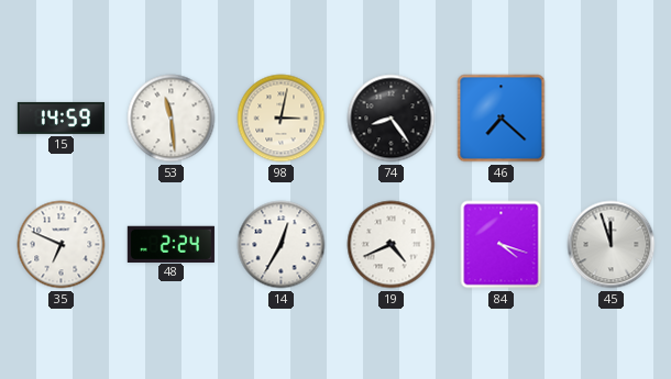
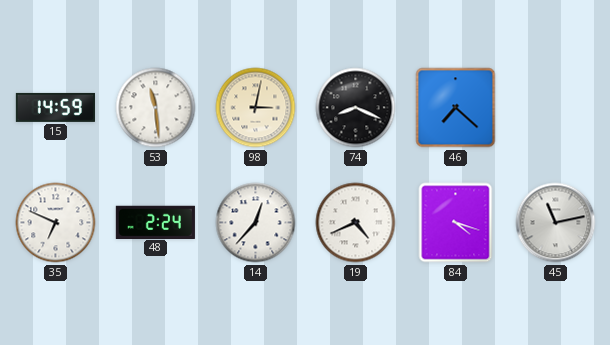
74: 8:24 -> 8:19
14: 12:35 -> 12:37
45: 11:57 -> 11:13
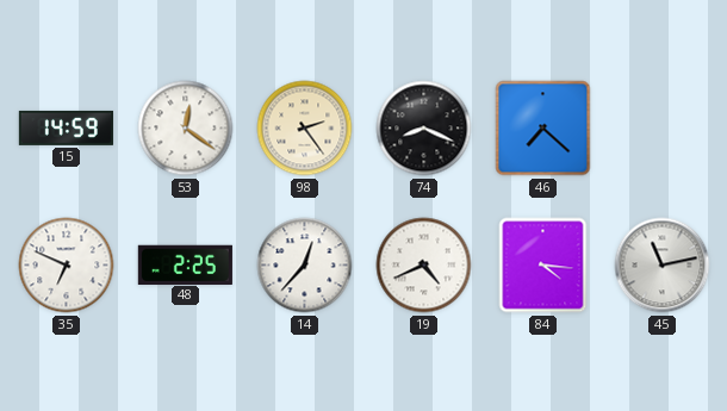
53: 11:29 -> 12:21
98: 3:02 -> 2:24
48: 2:24 -> 2:25
84: 4:18 -> 4:16
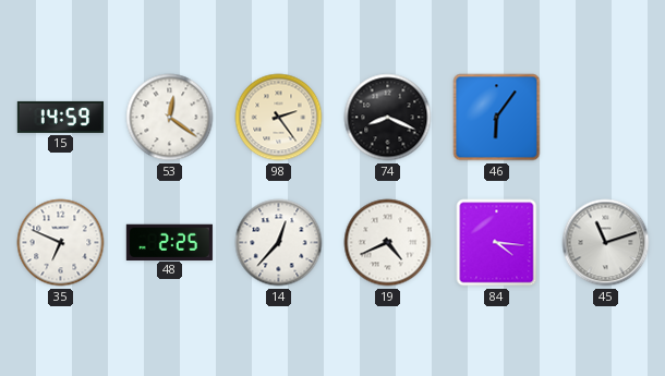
46: 7:22 -> 6:06
45: 11:13 -> 11:12
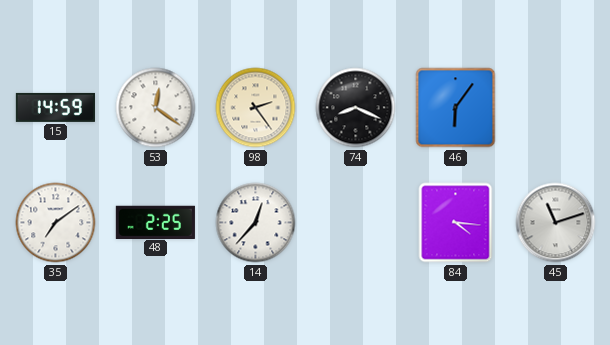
35: 6:49 -> 7:09
19: 4:41 -> none
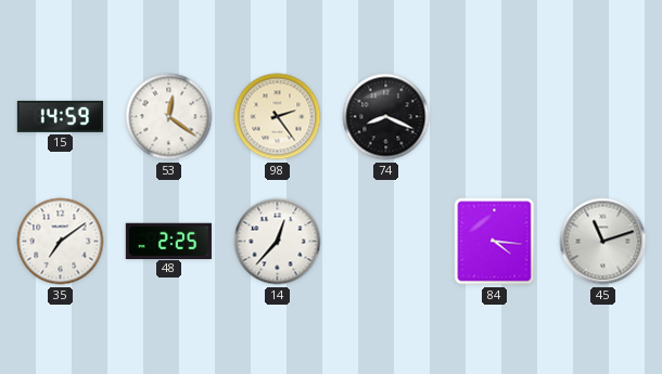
46: 6:06 -> none
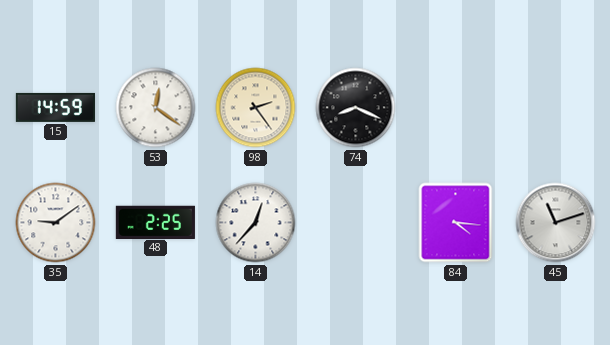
35: 7:09 -> 9:09
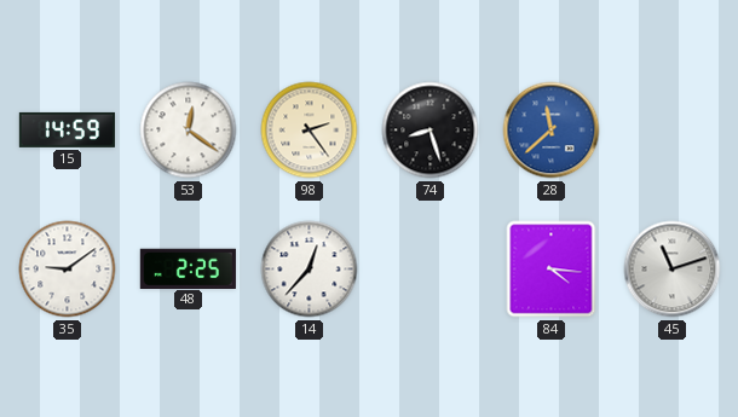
74: 8:19 -> 8:27
28: none -> 11:38
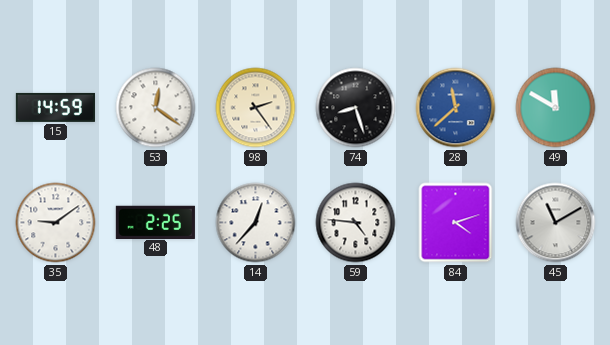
49: none -> 11:50
59: none -> 4:46
84: 4:16 -> 4:12
45: 11:12 -> 11:10
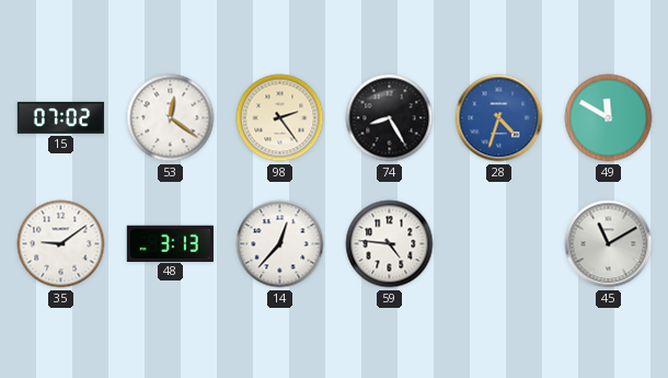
15: 14:59 -> 07:02
74: 8:27 -> 8:25
28: 11:38 -> 4:33
48: 2:25 -> 3:13
84: 4:12 -> none
